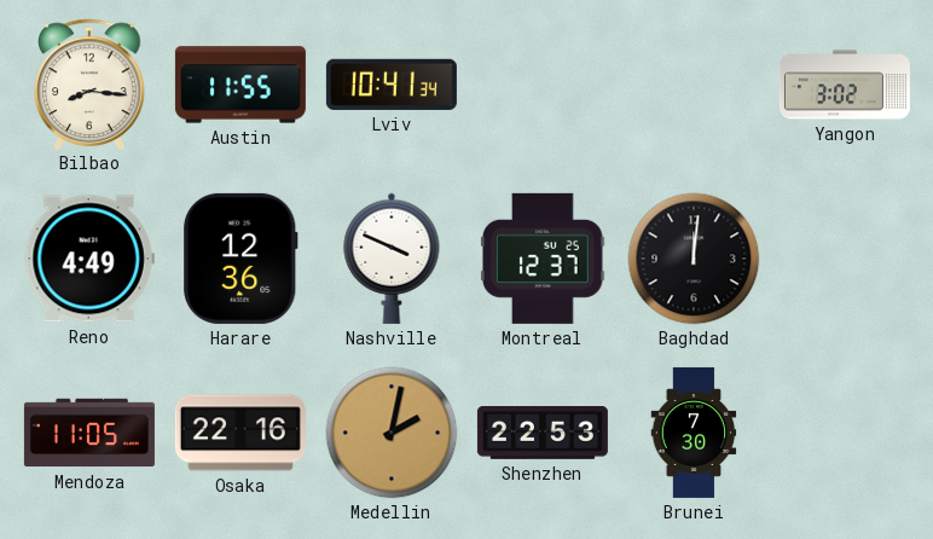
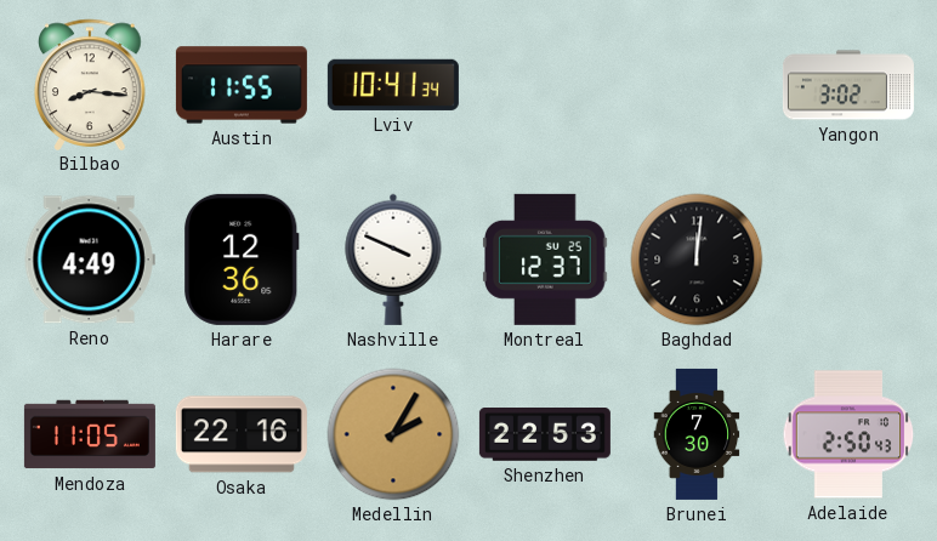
Medellin: 2:02 -> 2:05
Adelaide: none -> 2:50
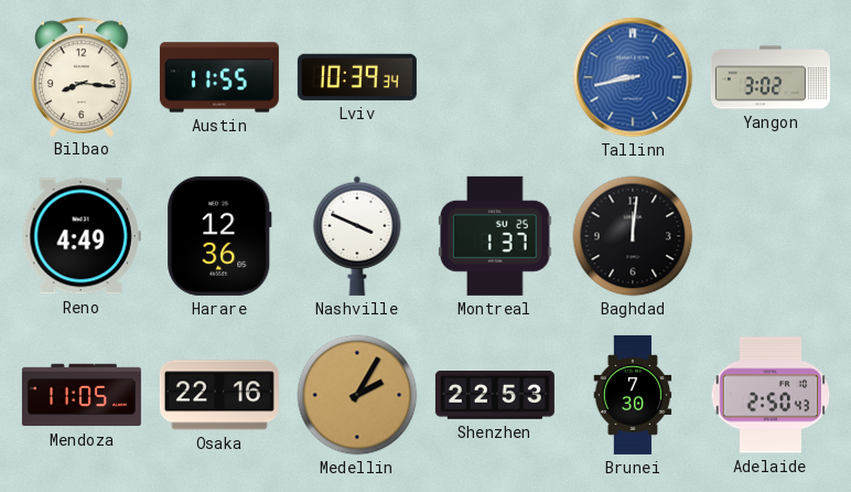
Lviv: 10:41 -> 10:39
Tallinn: none -> 8:43
Montreal: 12:37 -> 1:37
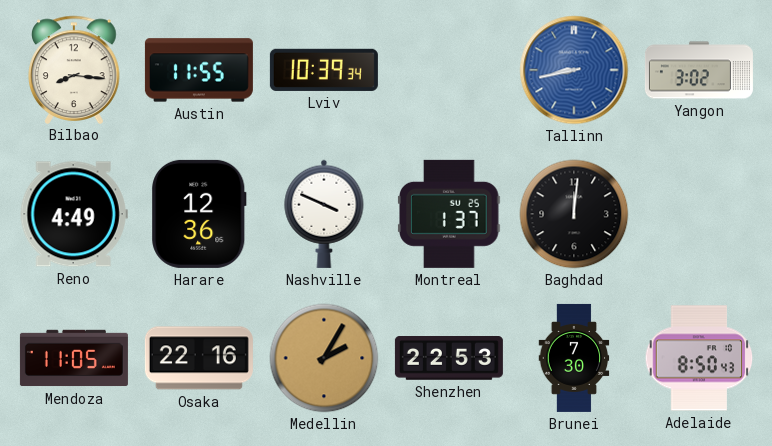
Adelaide: 2:50 -> 8:50
